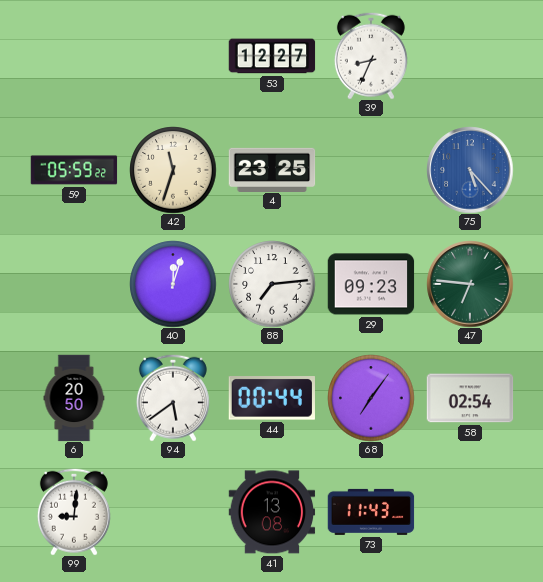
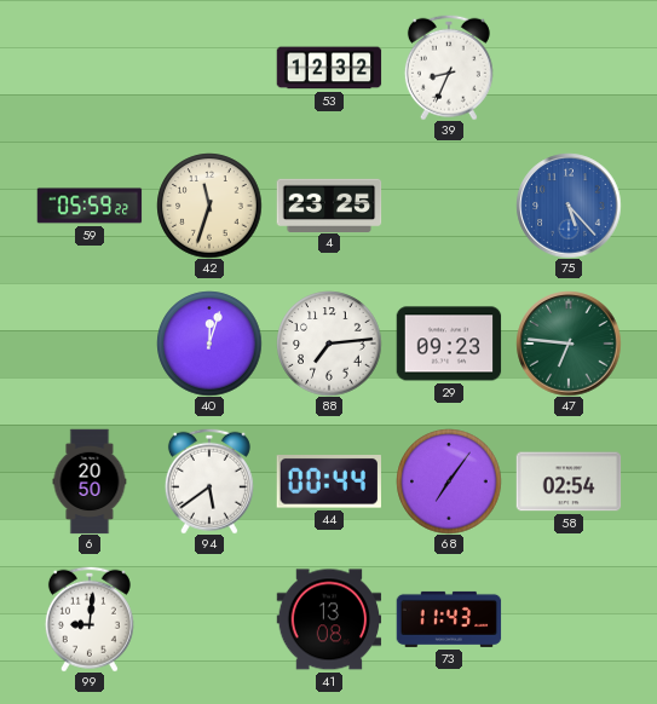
53: 12:27 -> 12:32
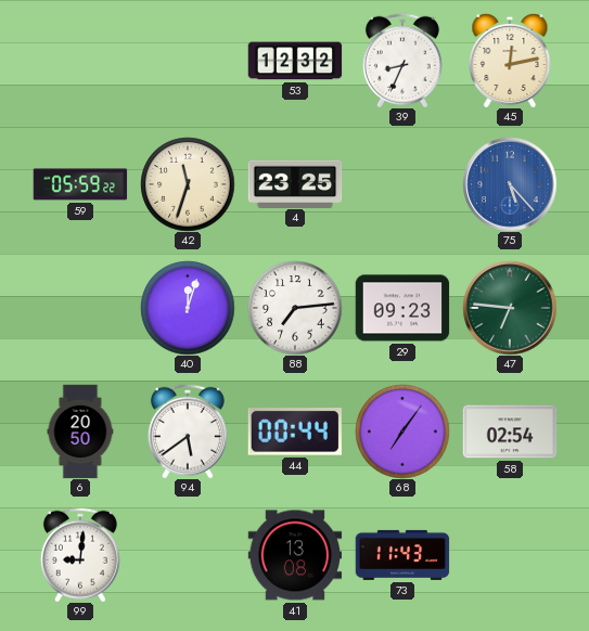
45: none -> 12:13
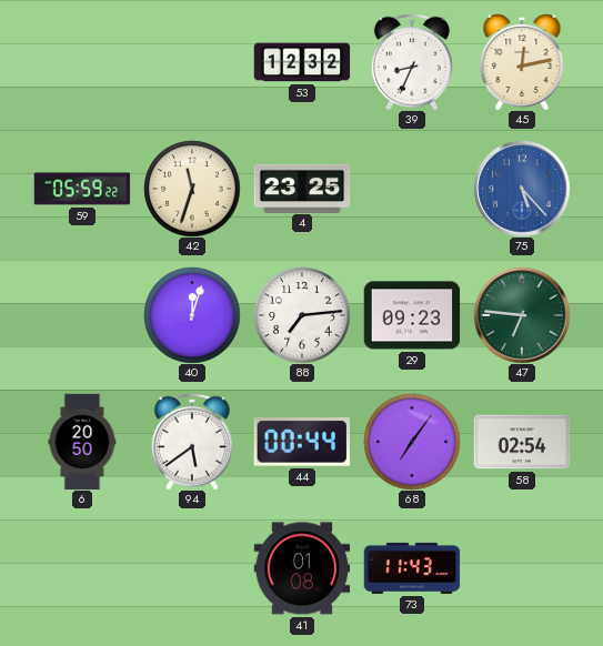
99: 9:01 -> none
41: 13:08 -> 01:08
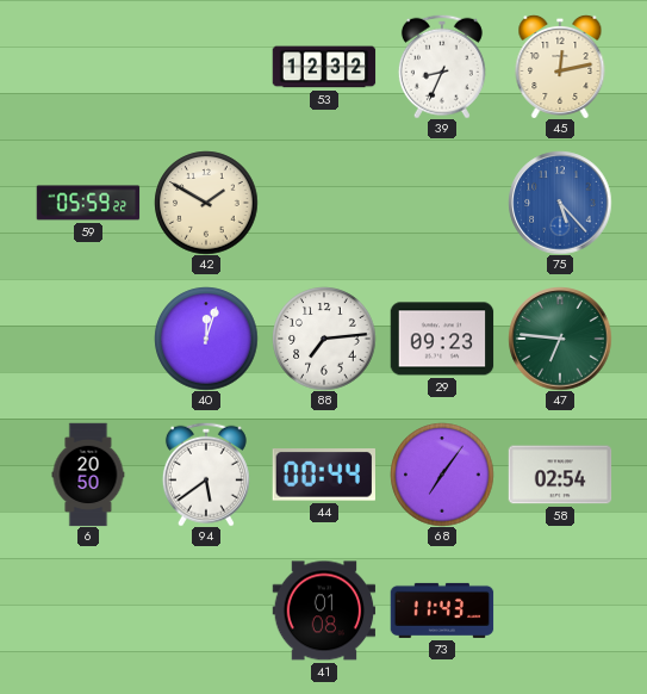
42: 11:33 -> 1:50
4: 23:25 -> none
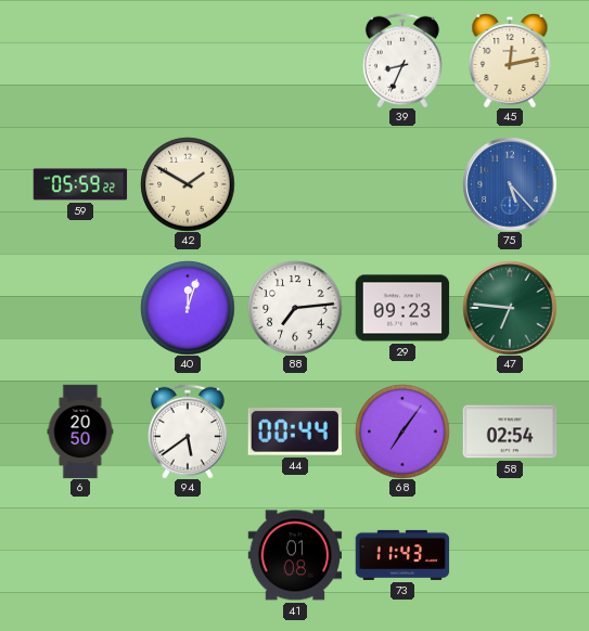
53: 12:32 -> none
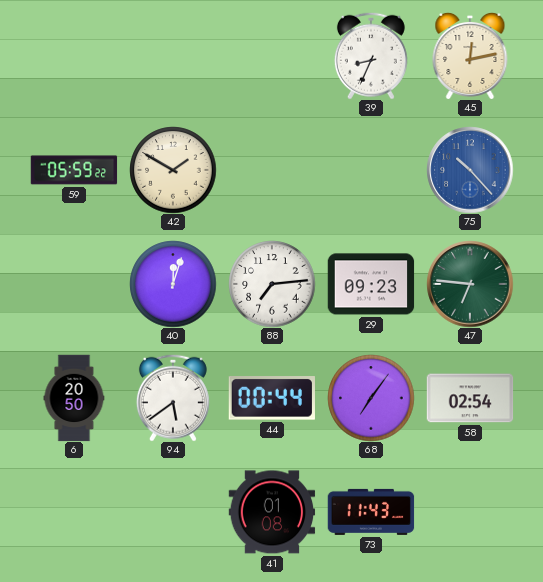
75: 5:23 -> 10:23
